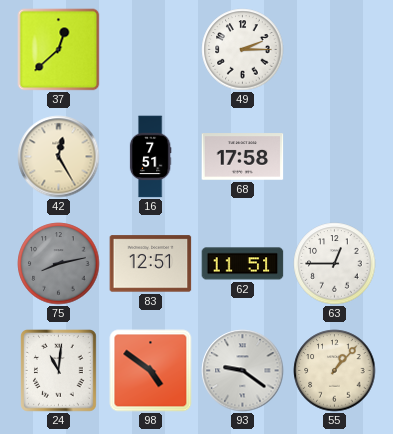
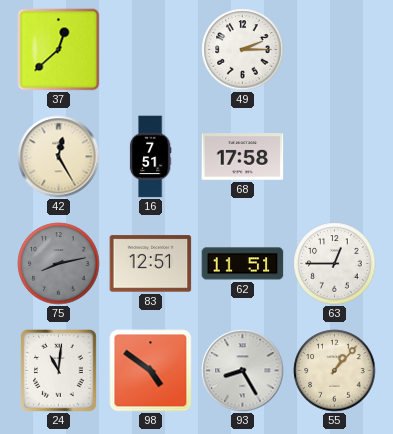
93: 9:21 -> 8:25
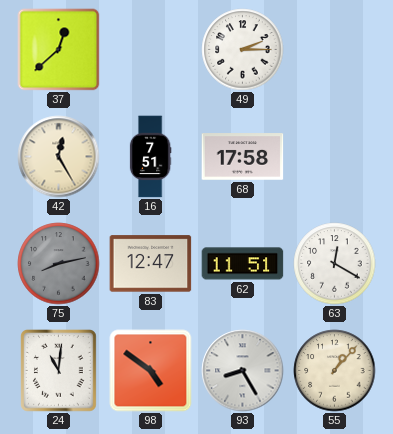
83: 12:51 -> 12:47
63: 12:45 -> 12:20
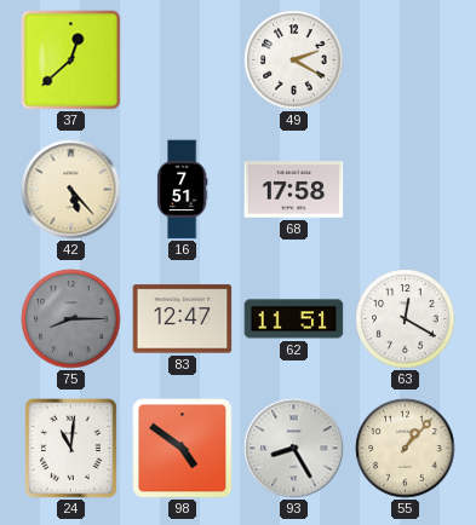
49: 2:15 -> 2:20
42: 12:25 -> 5:23
75: 8:13 -> 8:15
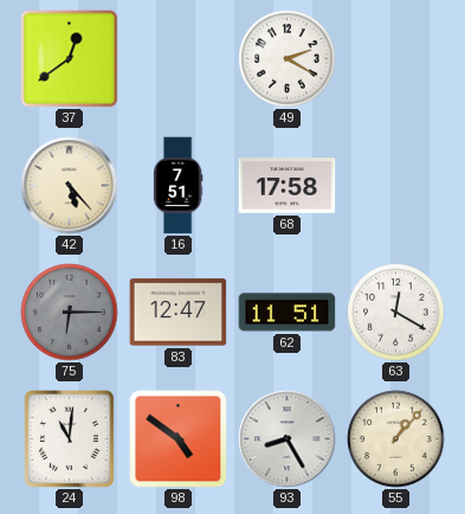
37: 12:38 -> 12:39
75: 8:15 -> 6:15
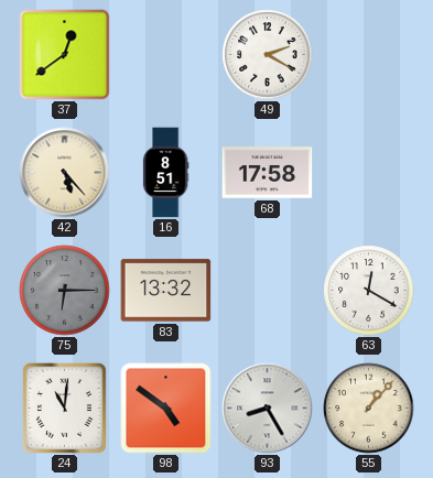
16: 7:51 -> 8:51
83: 12:47 -> 13:32
62: 11:51 -> none
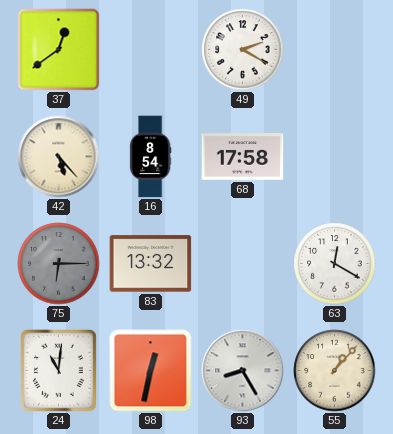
16: 8:51 -> 8:54
98: 4:51 -> 12:32
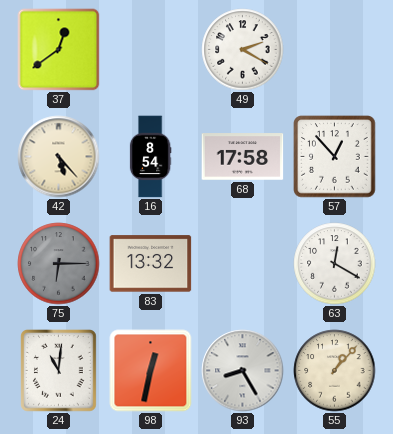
57: none -> 12:53
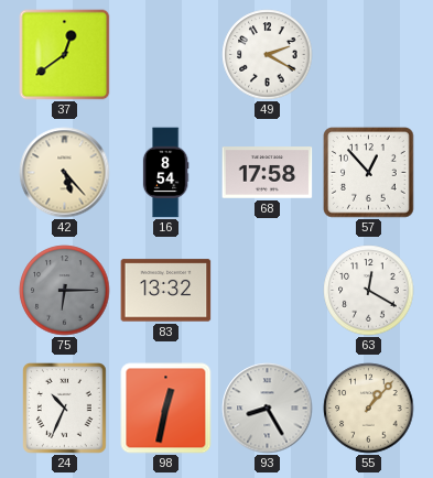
24: 11:01 -> 10:34
